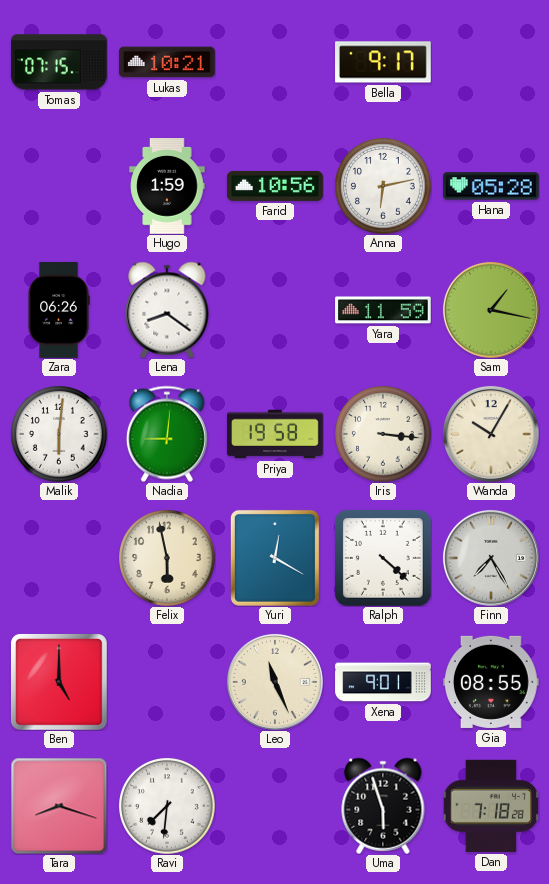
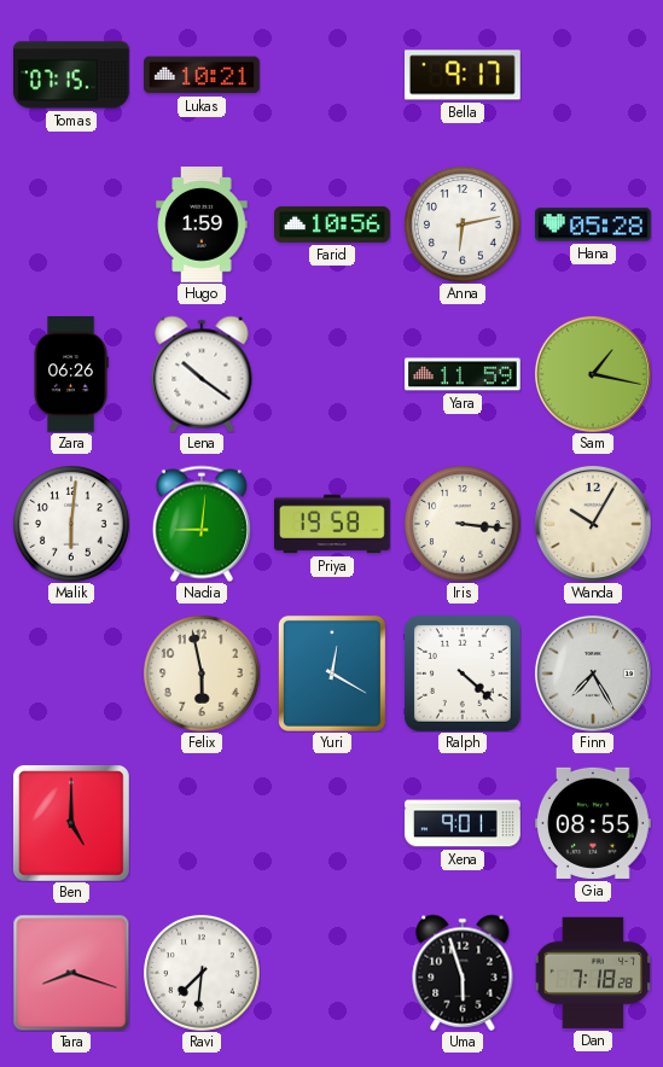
Lena: 8:21 -> 10:21
Leo: 11:26 -> none
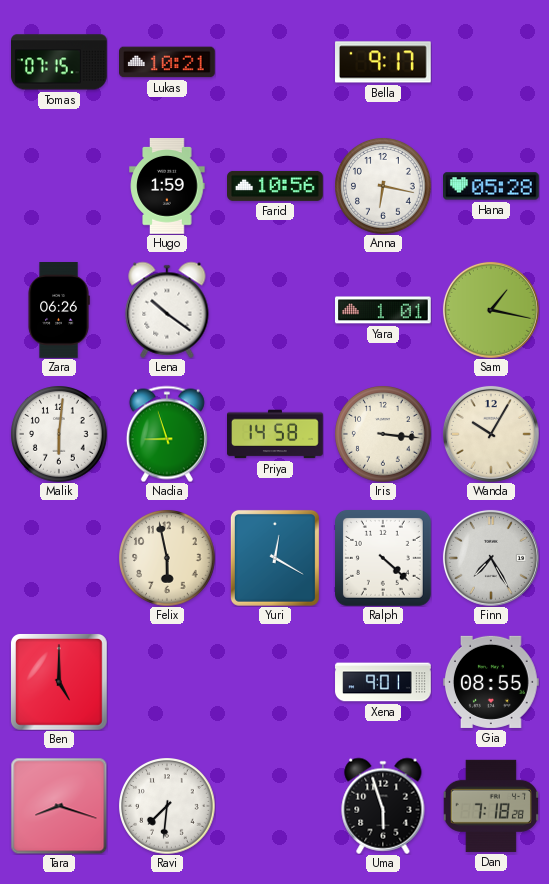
Anna: 6:13 -> 6:17
Yara: 11:59 -> 1:01
Nadia: 9:01 -> 8:57
Priya: 19:58 -> 14:58
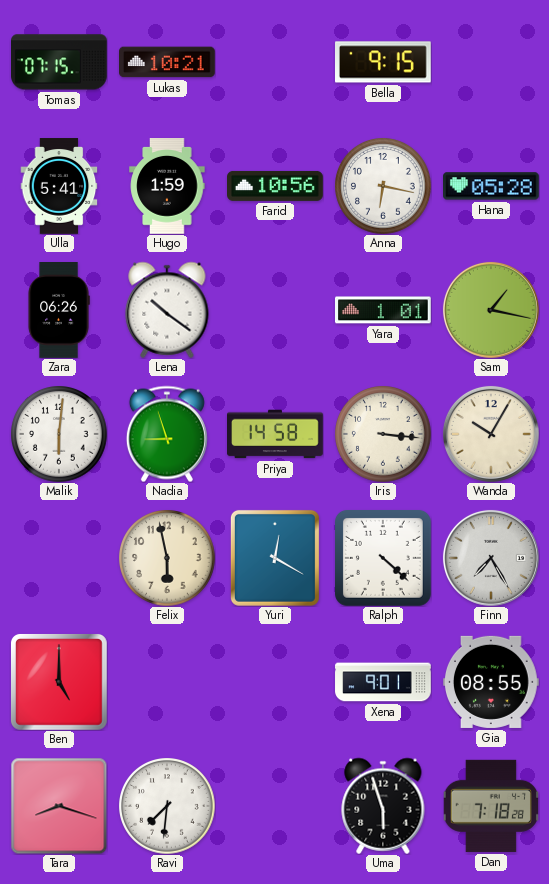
Bella: 9:17 -> 9:15
Ulla: none -> 5:41
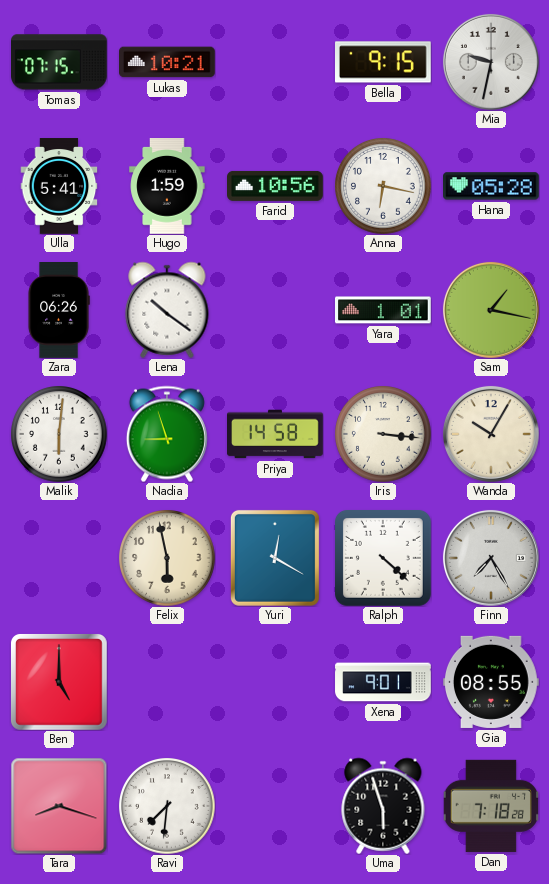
Mia: none -> 9:32
